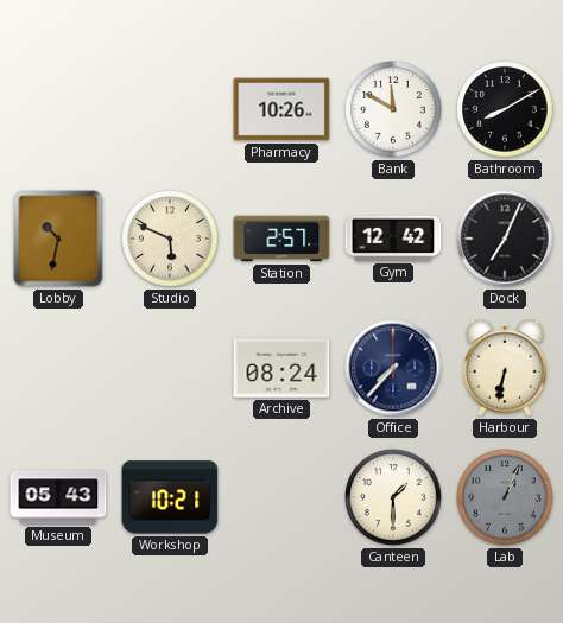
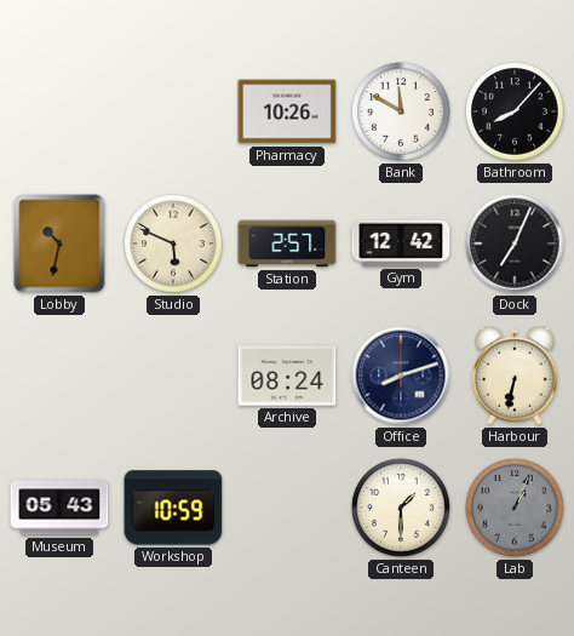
Bathroom: 8:10 -> 8:07
Office: 7:37 -> 8:12
Workshop: 10:21 -> 10:59
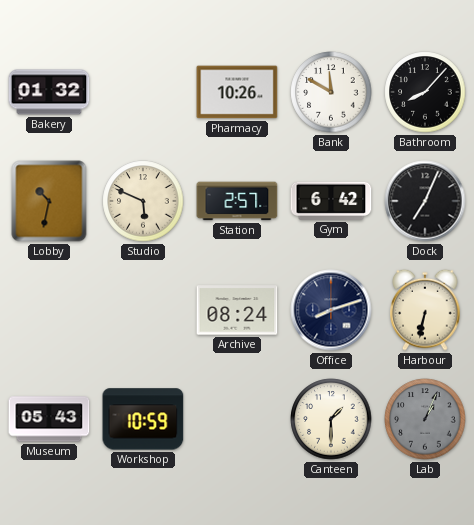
Bakery: none -> 01:32
Gym: 12:42 -> 6:42
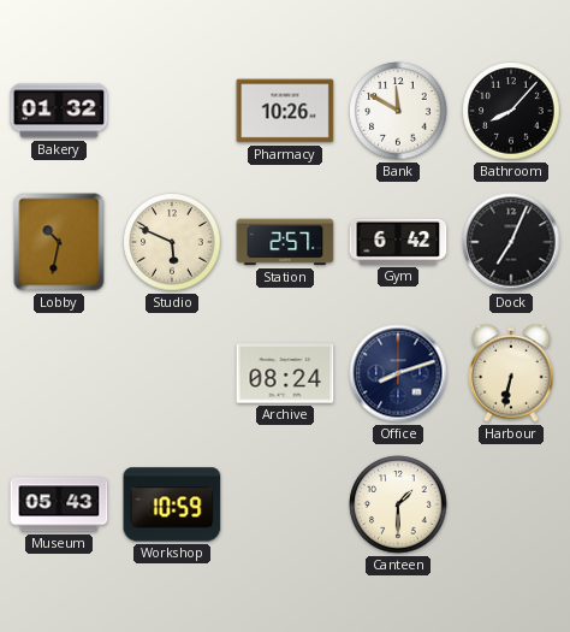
Lab: 1:04 -> none
